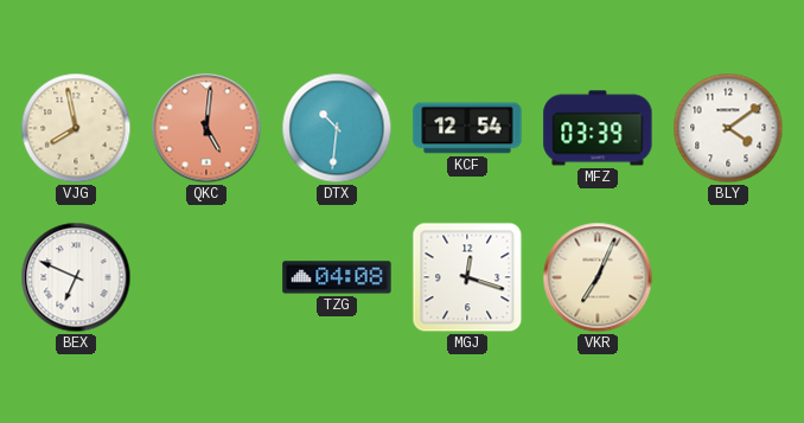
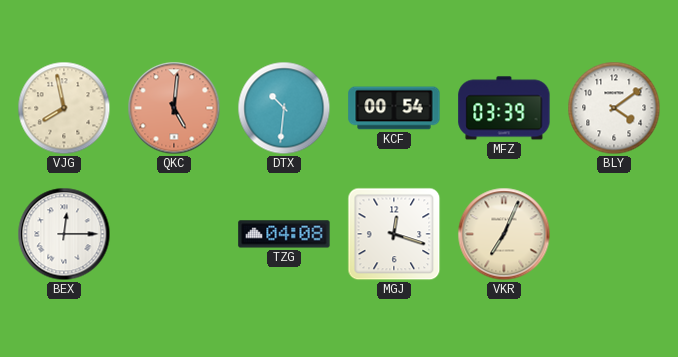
KCF: 12:54 -> 00:54
BEX: 6:49 -> 12:15
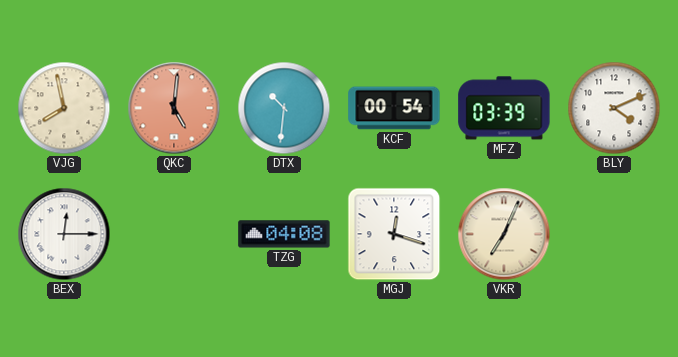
BLY: 4:09 -> 4:11
